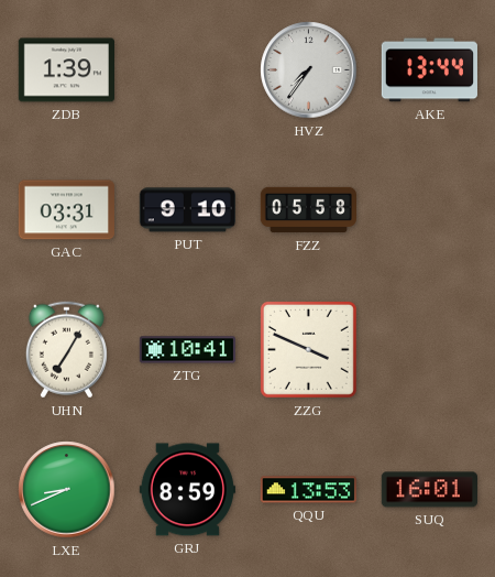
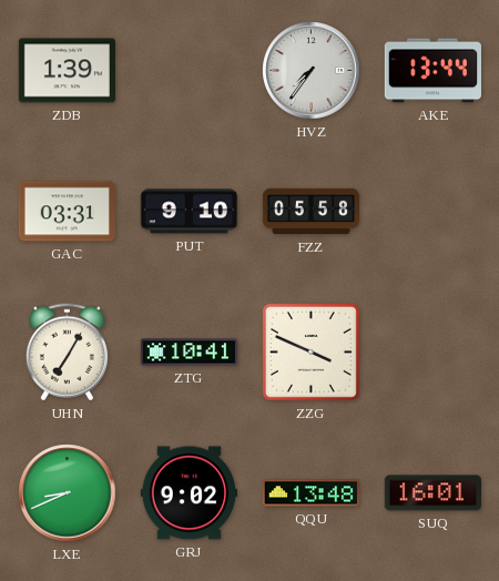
GRJ: 8:59 -> 9:02
QQU: 13:53 -> 13:48
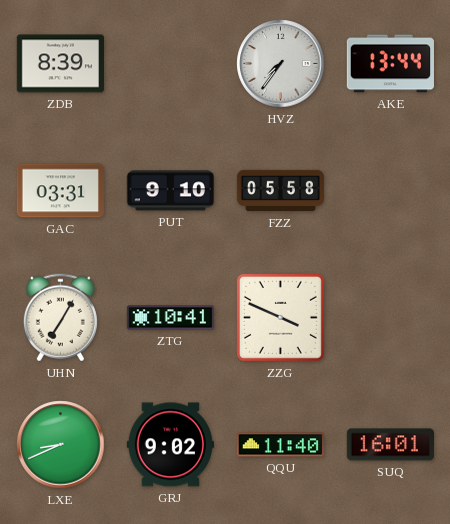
ZDB: 1:39 -> 8:39
QQU: 13:48 -> 11:40
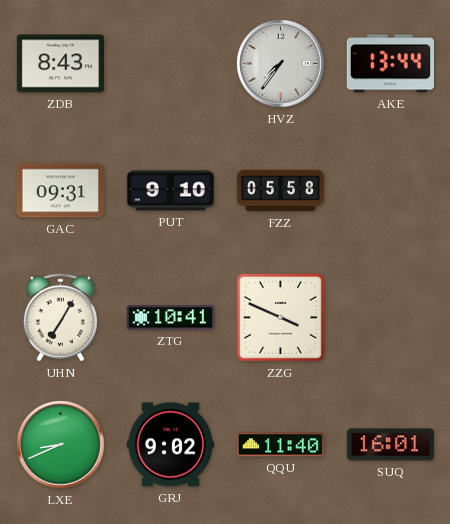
ZDB: 8:39 -> 8:43
GAC: 03:31 -> 09:31
